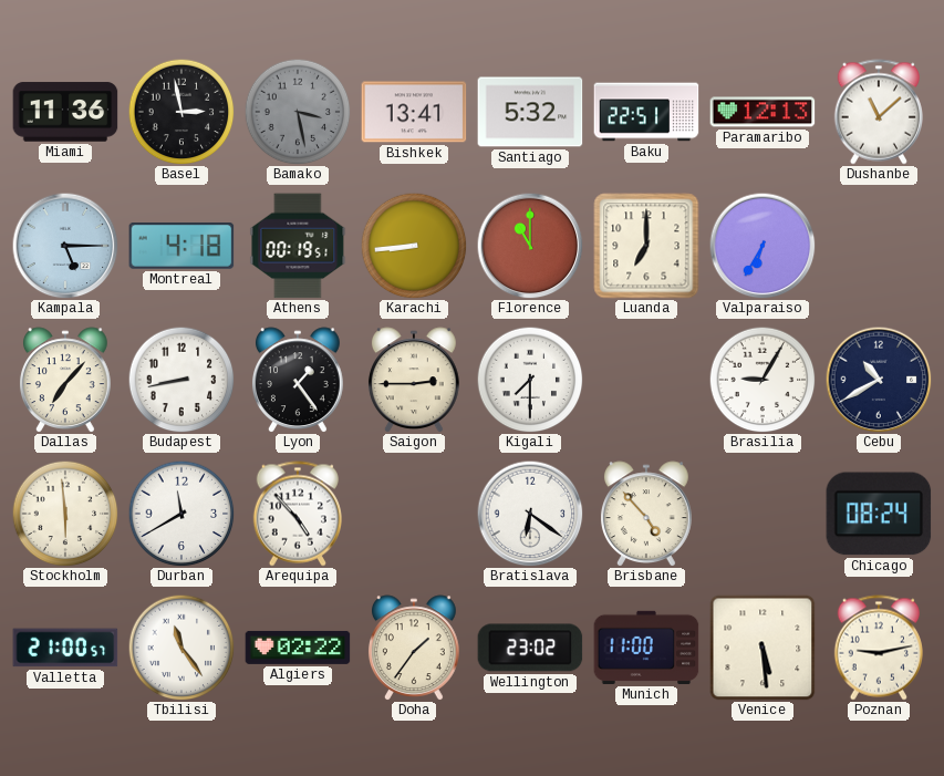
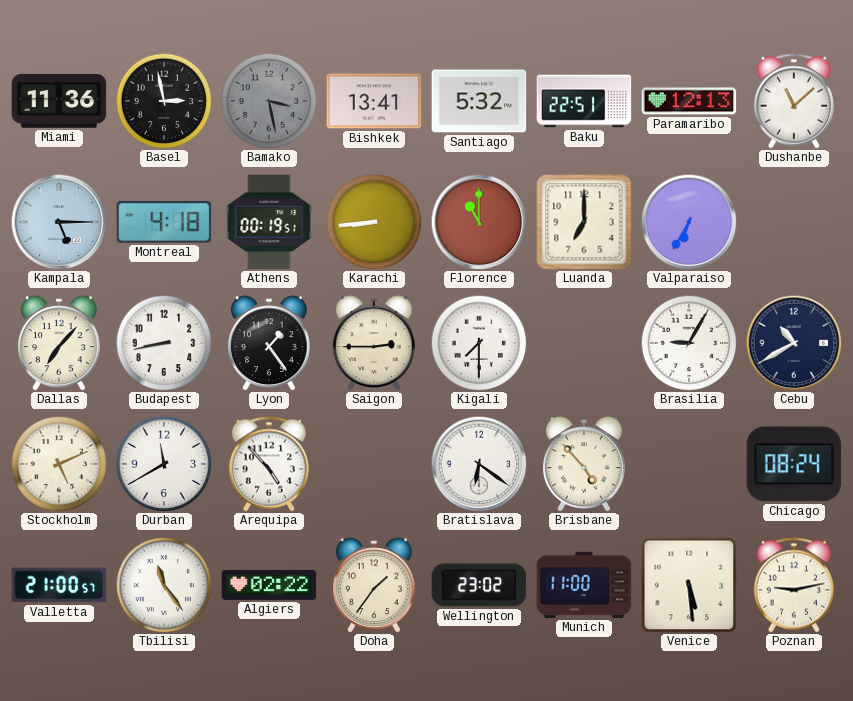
Stockholm: 5:59 -> 5:11
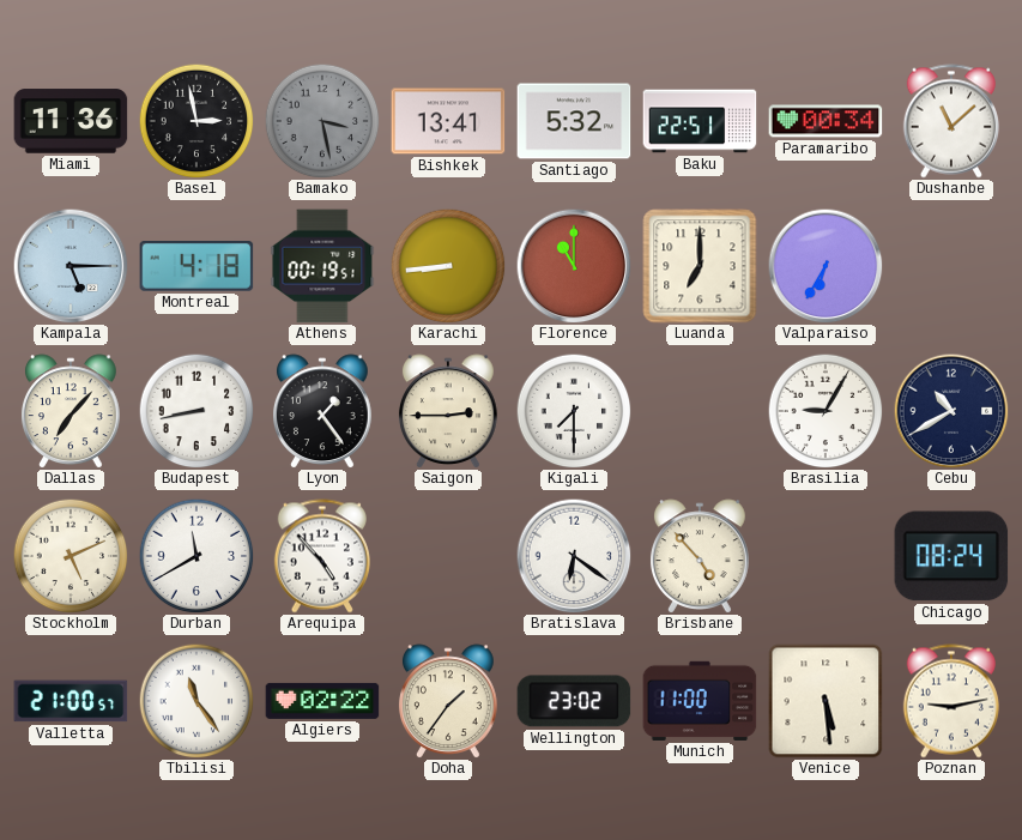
Paramaribo: 12:13 -> 00:34
